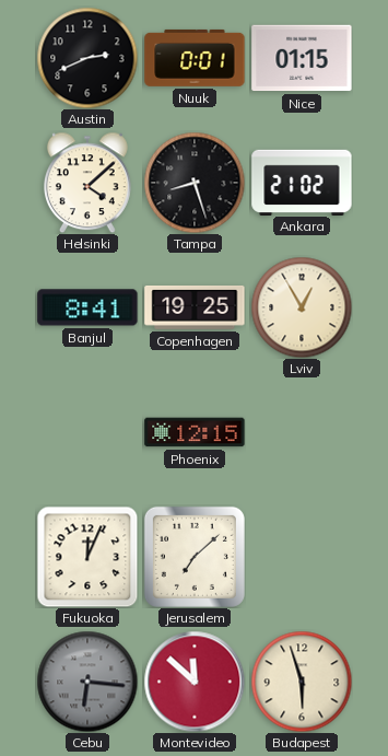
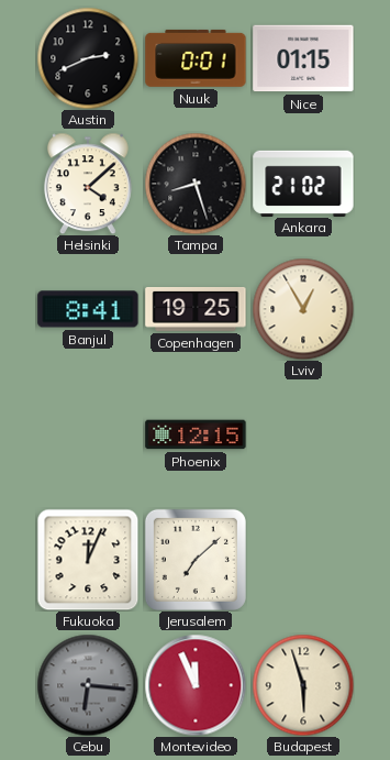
Montevideo: 11:52 -> 11:56
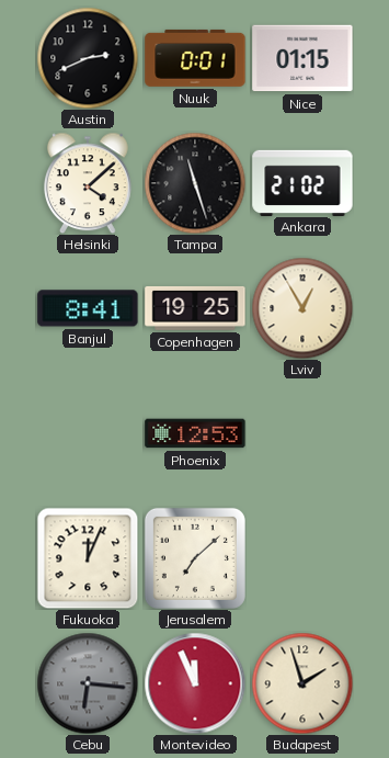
Tampa: 8:27 -> 11:27
Phoenix: 12:15 -> 12:53
Budapest: 5:57 -> 1:57
